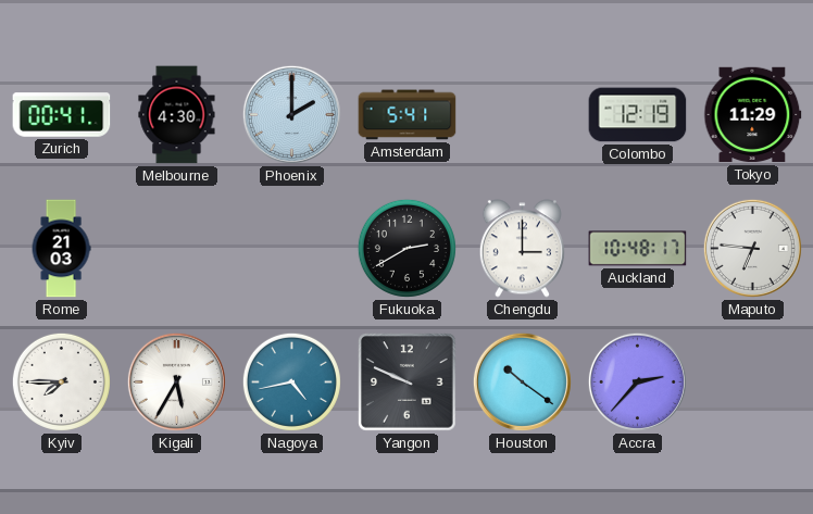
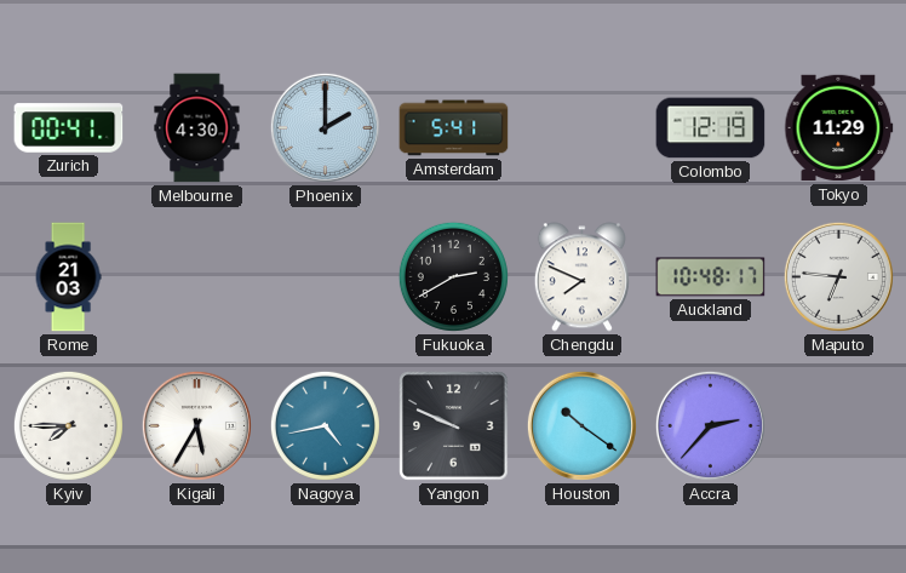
Chengdu: 3:00 -> 7:49
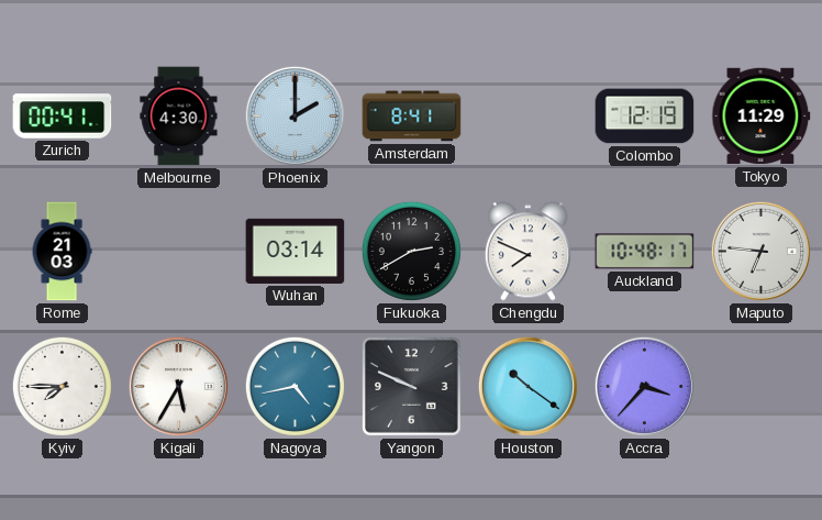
Amsterdam: 5:41 -> 8:41
Wuhan: none -> 03:14
Accra: 2:37 -> 3:37
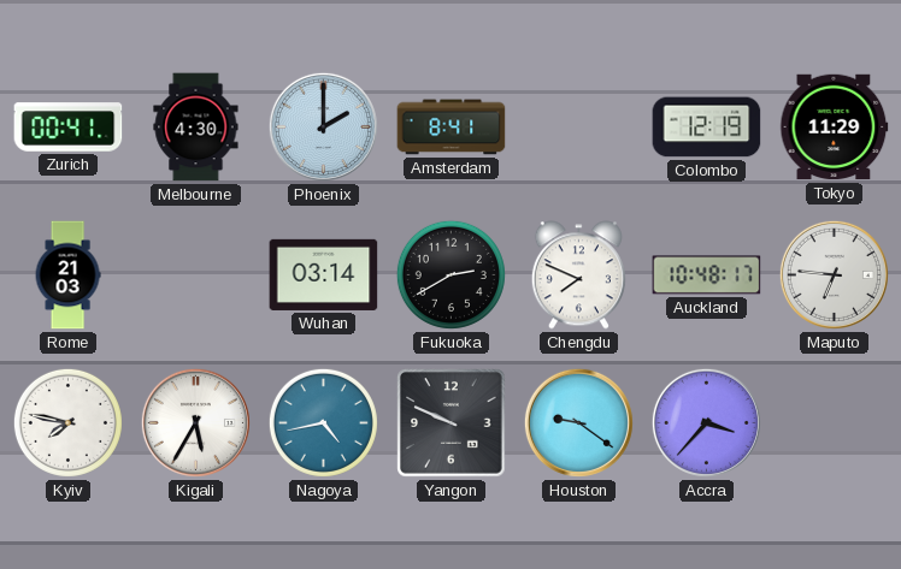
Kyiv: 7:45 -> 7:47
Houston: 10:21 -> 9:21
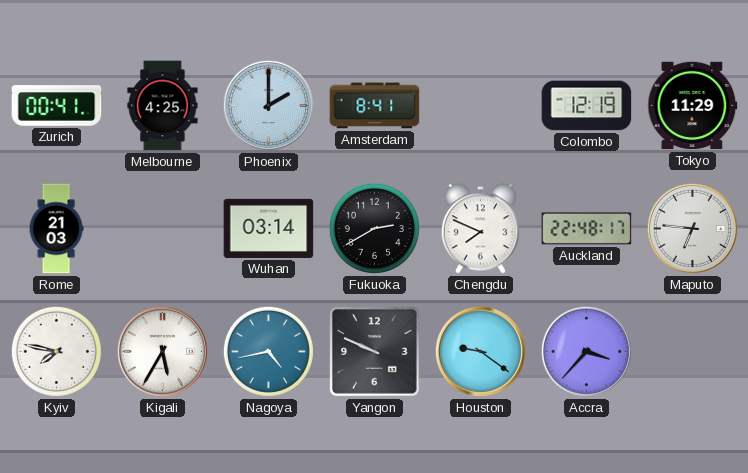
Melbourne: 4:30 -> 4:25
Auckland: 10:48 -> 22:48
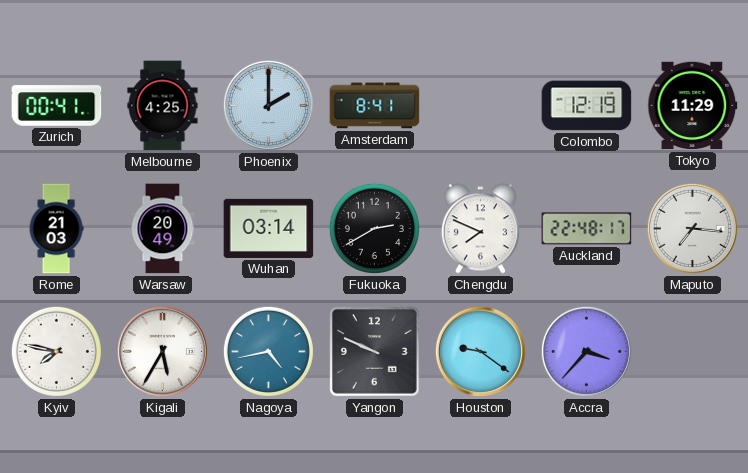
Warsaw: none -> 20:49
Maputo: 6:46 -> 7:16
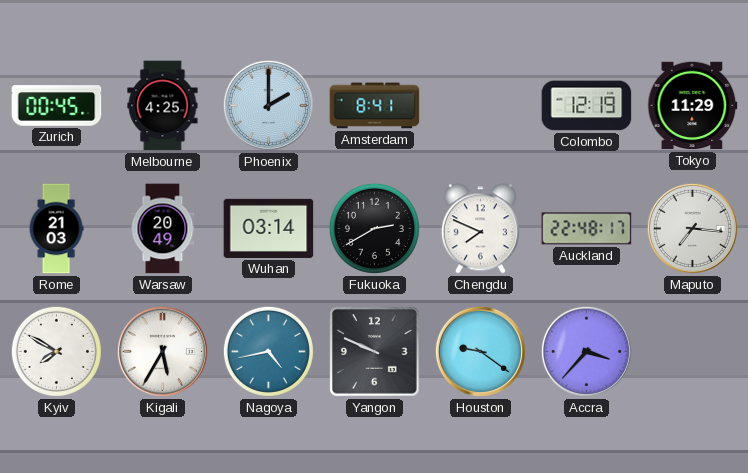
Zurich: 00:41 -> 00:45
Kyiv: 7:47 -> 7:50
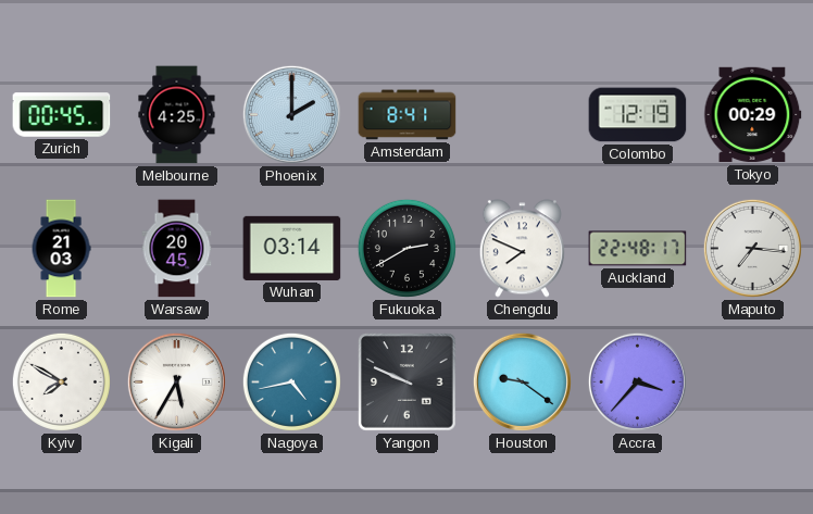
Tokyo: 11:29 -> 00:29
Warsaw: 20:49 -> 20:45
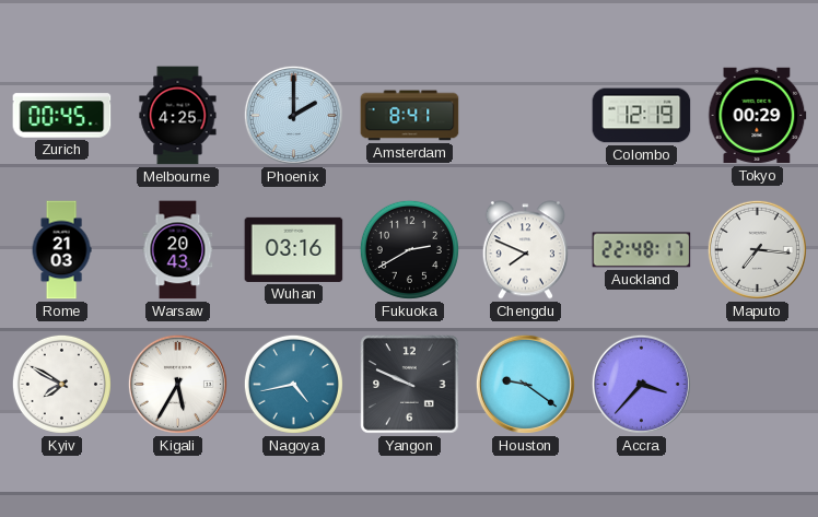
Warsaw: 20:45 -> 20:43
Wuhan: 03:14 -> 03:16
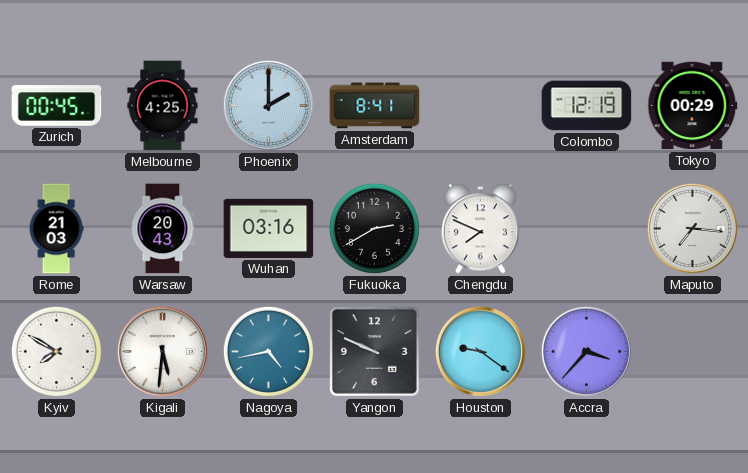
Auckland: 22:48 -> none
Kigali: 5:35 -> 5:31
